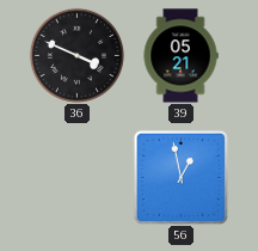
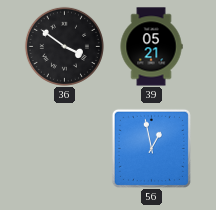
36: 3:49 -> 3:51
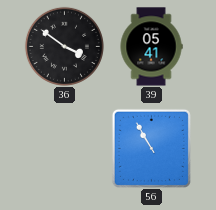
39: 05:21 -> 05:41
56: 12:58 -> 10:55
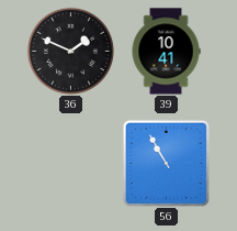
36: 3:51 -> 1:49
39: 05:41 -> 10:41
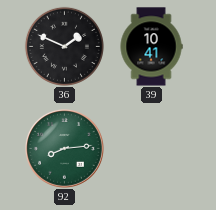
92: none -> 8:14
56: 10:55 -> none
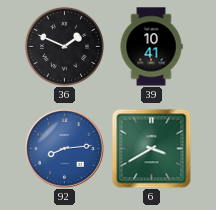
92 dial: green -> blue
6: none -> 3:40
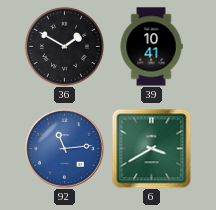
36: 1:49 -> 1:50
92: 8:14 -> 11:14
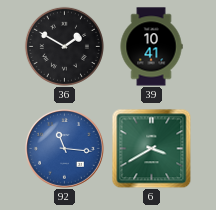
92: 11:14 -> 11:16
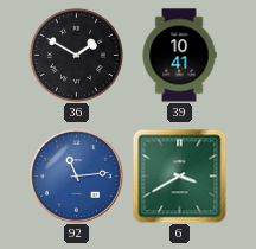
92: 11:16 -> 11:14
